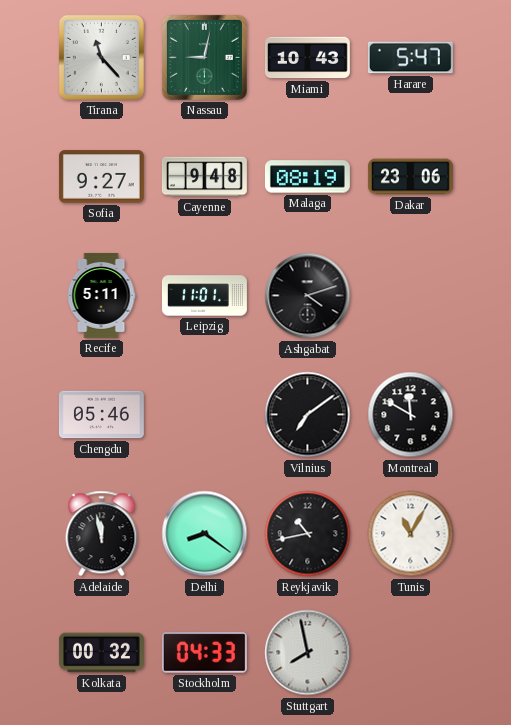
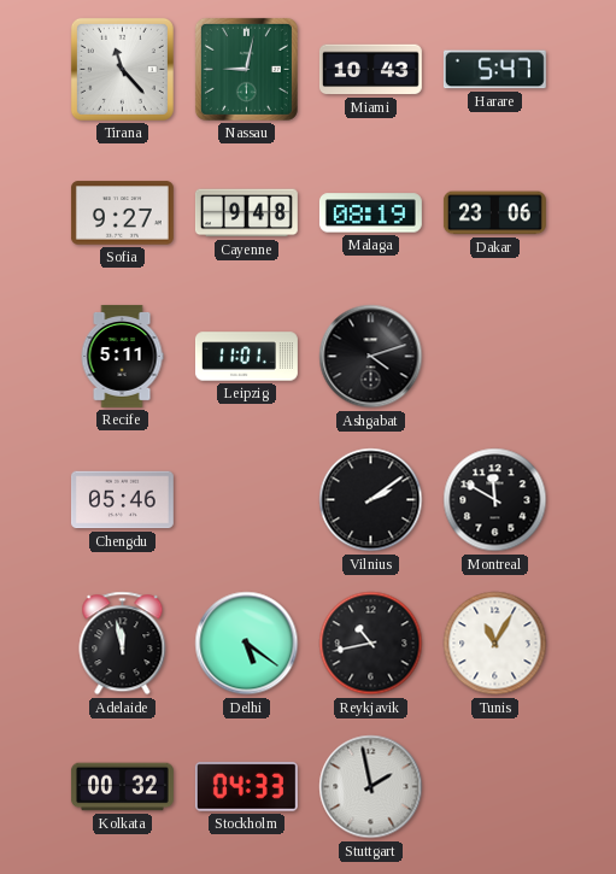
Vilnius: 7:09 -> 2:09
Delhi: 8:21 -> 5:21
Stuttgart: 7:58 -> 1:58
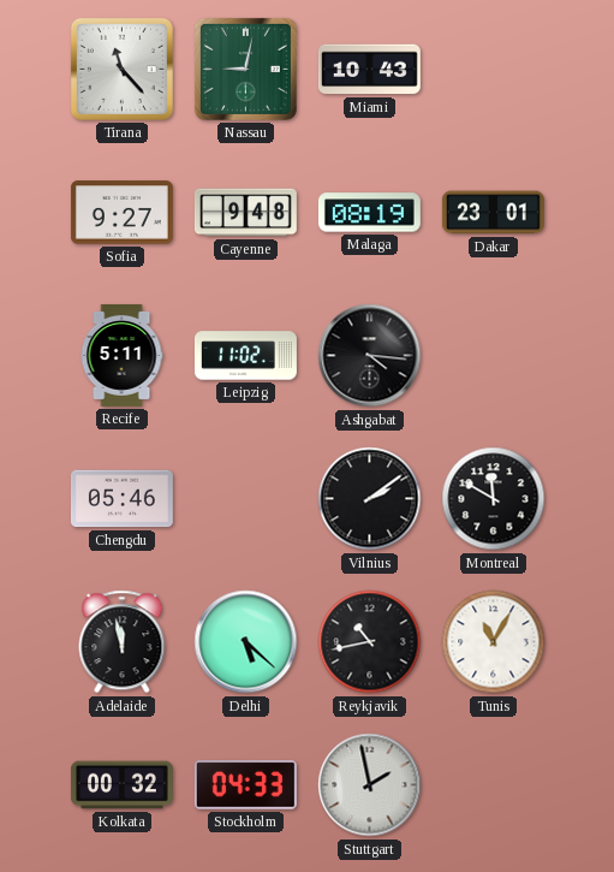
Harare: 5:47 -> none
Dakar: 23:06 -> 23:01
Leipzig: 11:01 -> 11:02
Ashgabat: 4:12 -> 4:16
Delhi: 5:21 -> 5:22
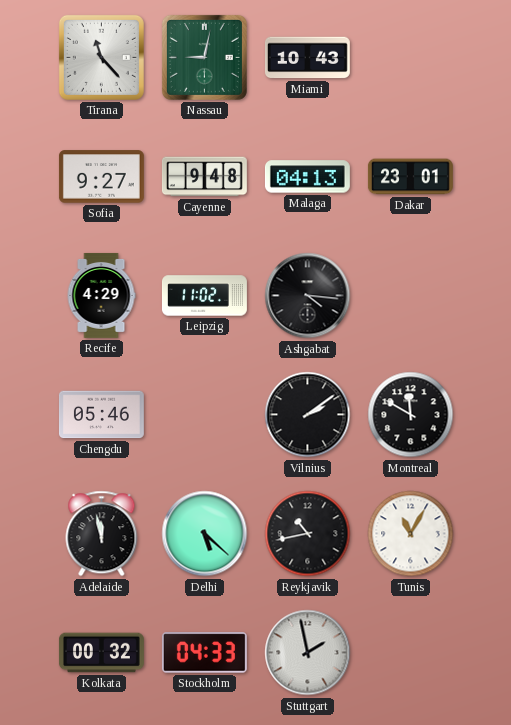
Malaga: 08:19 -> 04:13
Recife: 5:11 -> 4:29
